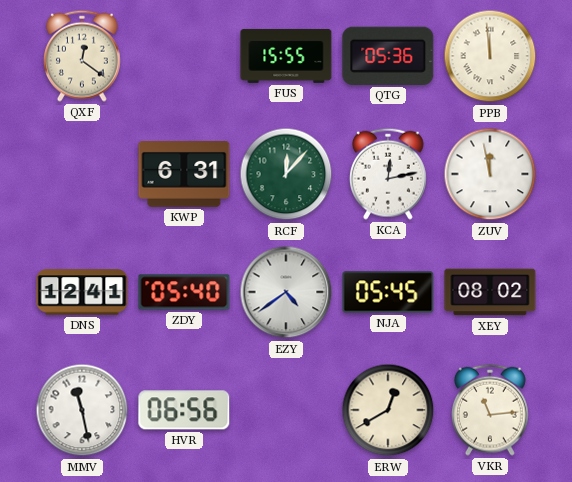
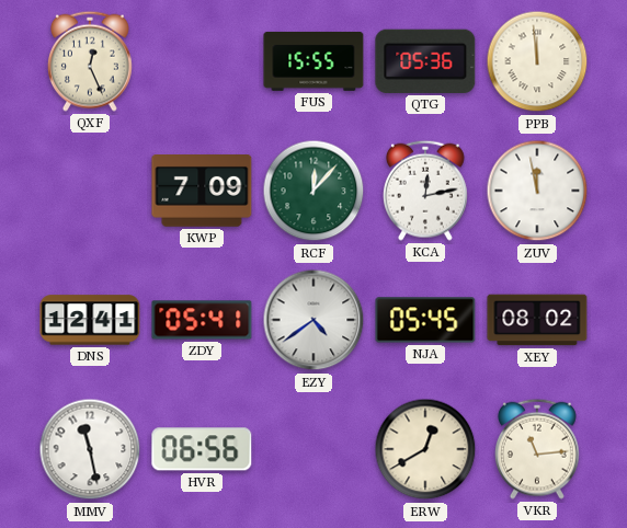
QXF: 12:21 -> 12:26
KWP: 6:31 -> 7:09
ZDY: 05:40 -> 05:41
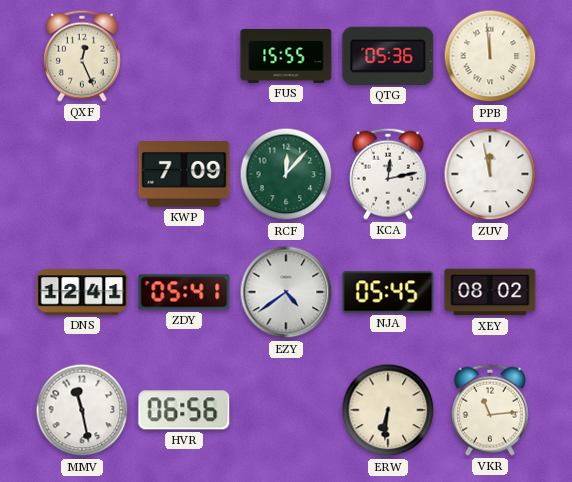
ERW: 12:40 -> 6:31
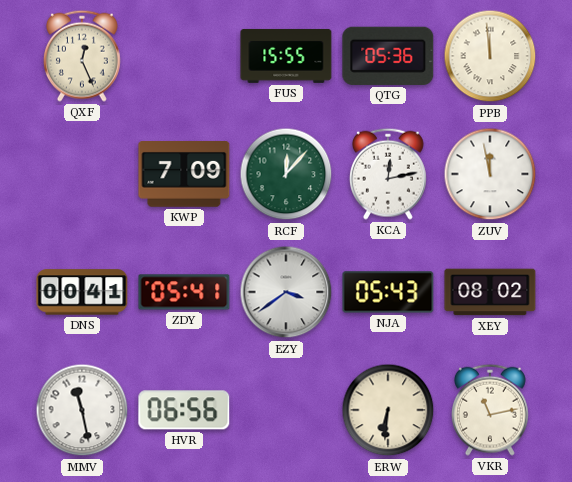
DNS: 12:41 -> 00:41
EZY: 4:39 -> 3:39
NJA: 05:45 -> 05:43
VKR: 11:14 -> 11:13
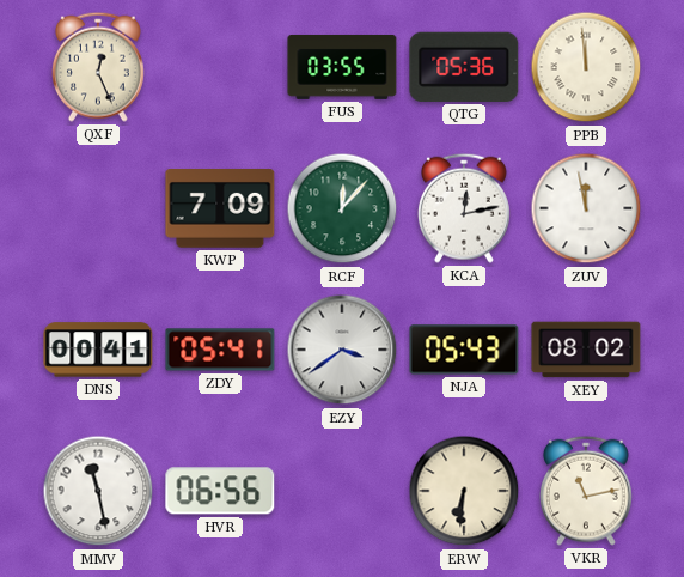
FUS: 15:55 -> 03:55
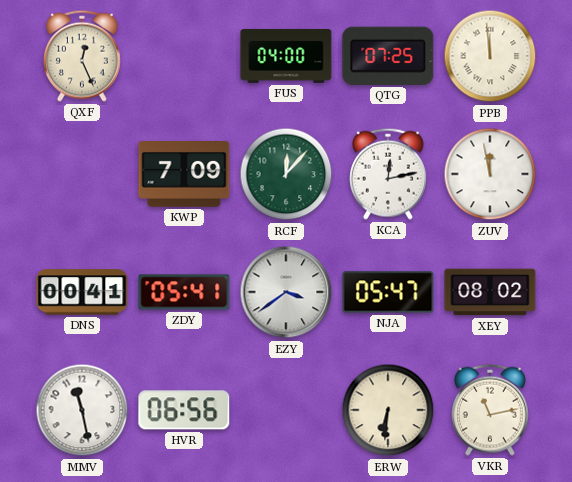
FUS: 03:55 -> 04:00
QTG: 05:36 -> 07:25
NJA: 05:43 -> 05:47
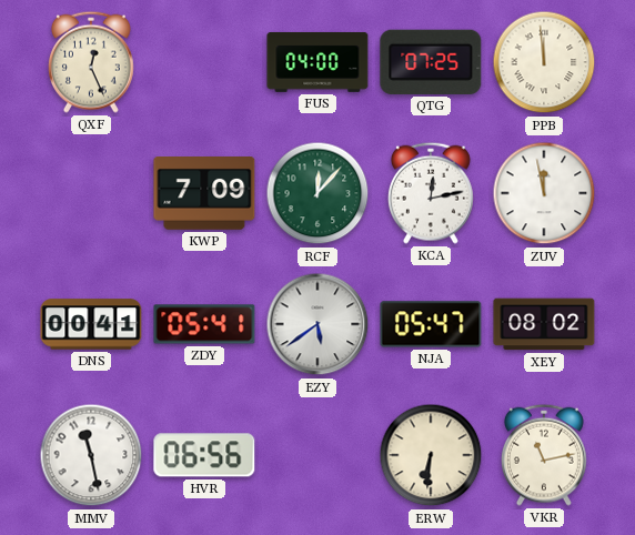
EZY: 3:39 -> 5:39
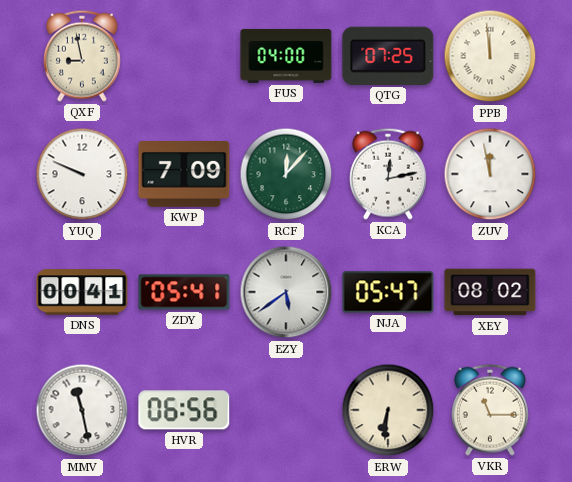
QXF: 12:26 -> 8:58
YUQ: none -> 9:49
VKR: 11:13 -> 11:15
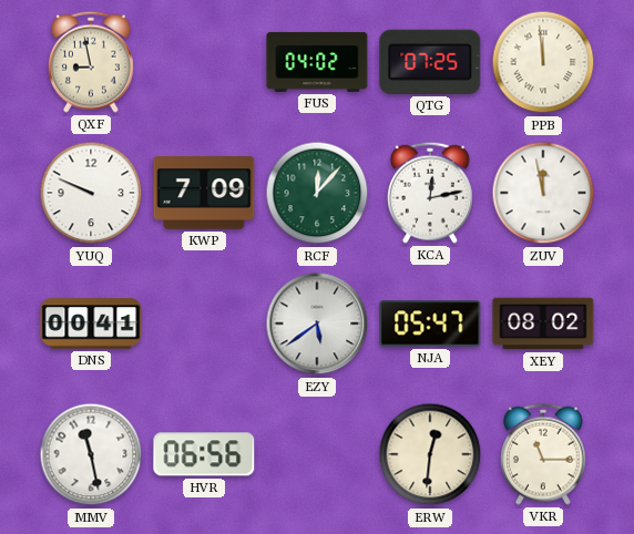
FUS: 04:00 -> 04:02
ZDY: 05:41 -> none
ERW: 6:31 -> 12:31
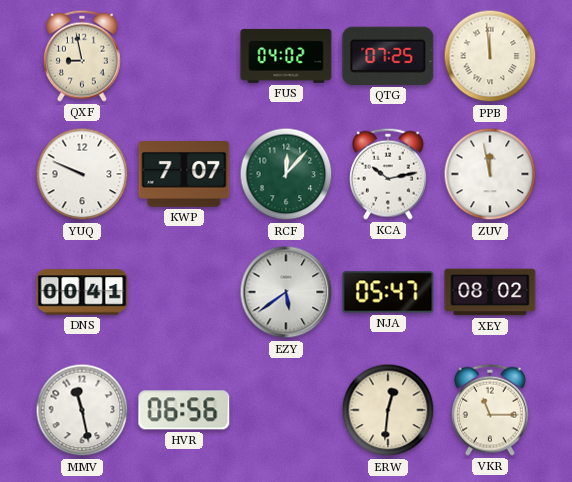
KWP: 7:09 -> 7:07
KCA: 12:13 -> 10:13
